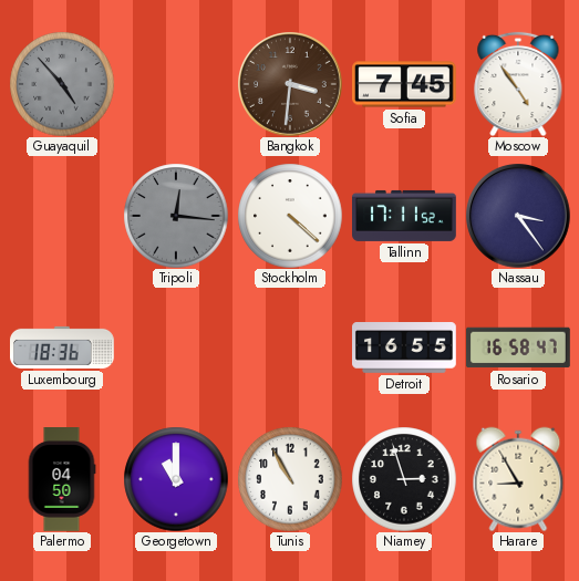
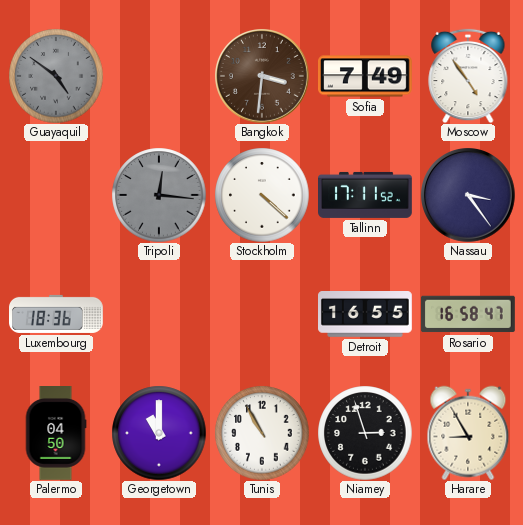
Guayaquil: 4:53 -> 4:51
Sofia: 7:45 -> 7:49
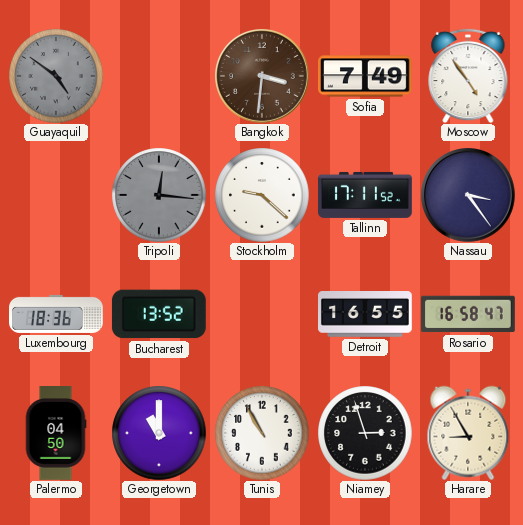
Stockholm: 4:22 -> 9:22
Bucharest: none -> 13:52
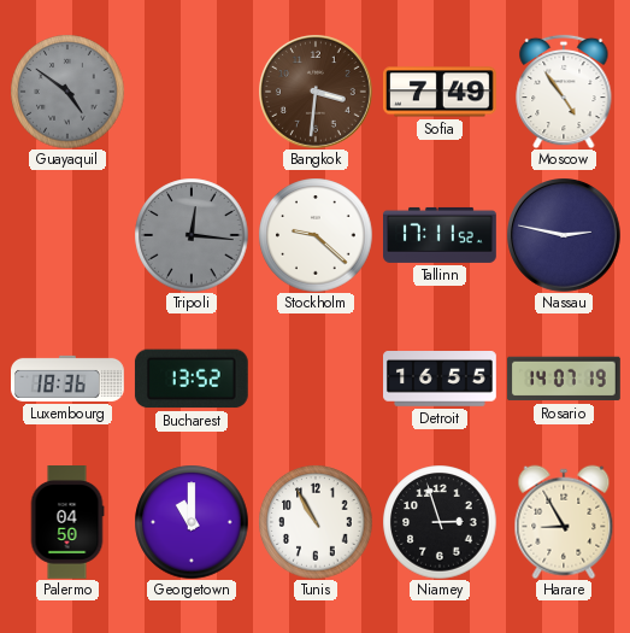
Nassau: 3:24 -> 2:47
Rosario: 16:58 -> 14:07
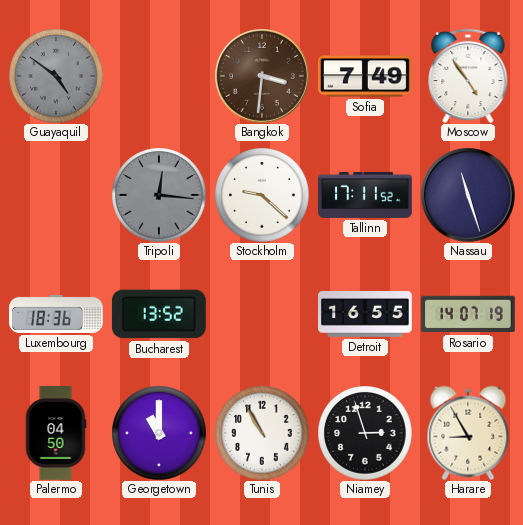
Nassau: 2:47 -> 11:27
